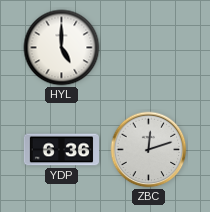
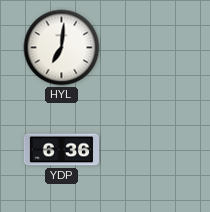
HYL: 5:00 -> 7:01
ZBC: 12:12 -> none
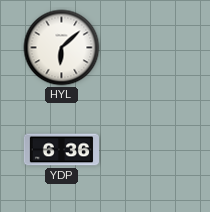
HYL: 7:01 -> 6:08
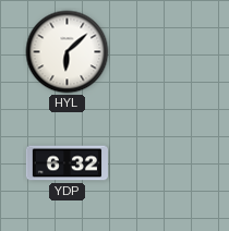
YDP: 6:36 -> 6:32
